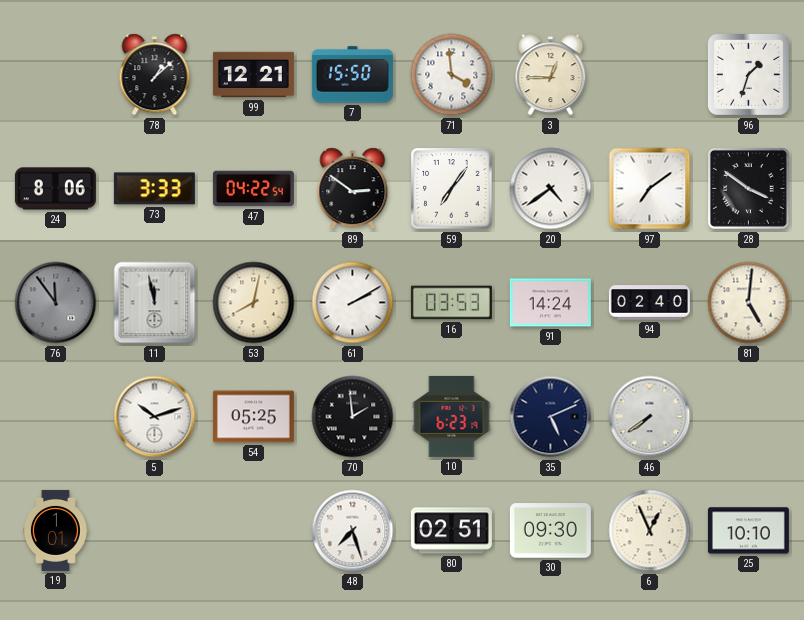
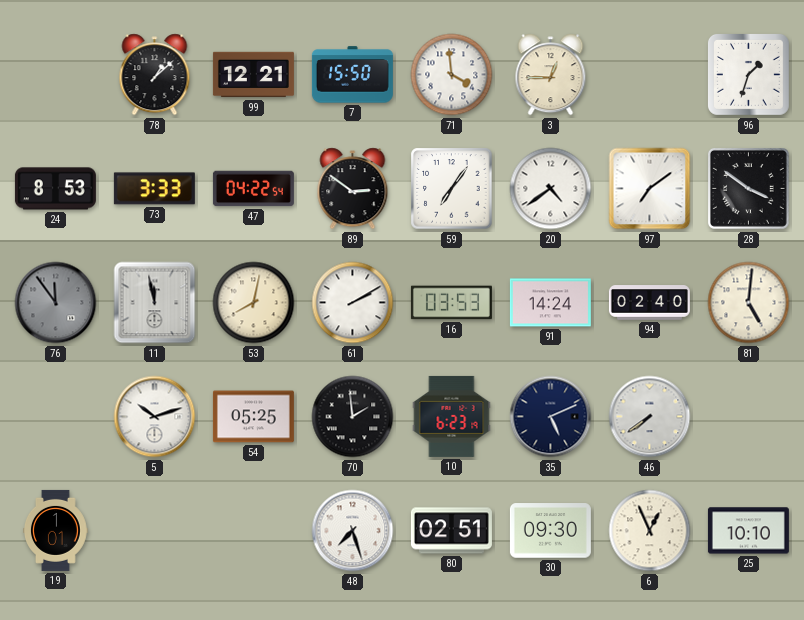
24: 8:06 -> 8:53
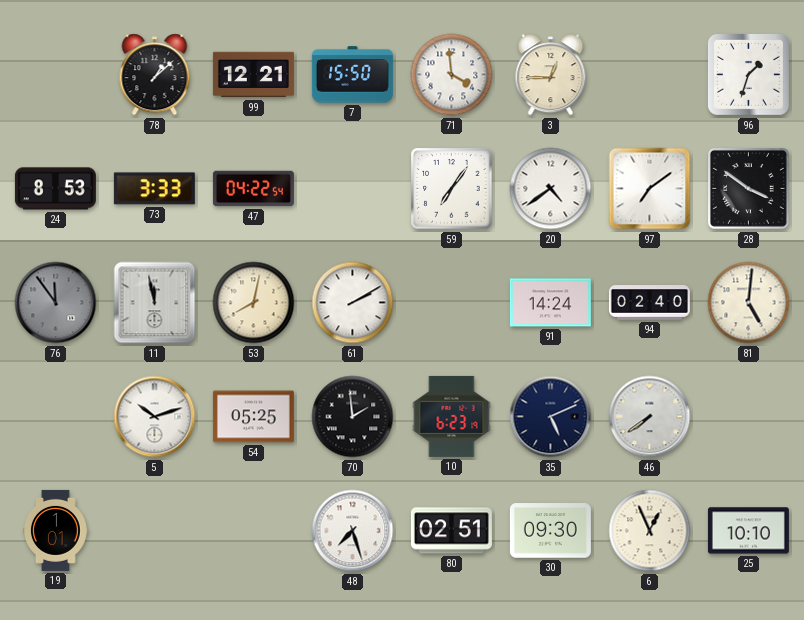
89: 2:51 -> none
16: 03:53 -> none
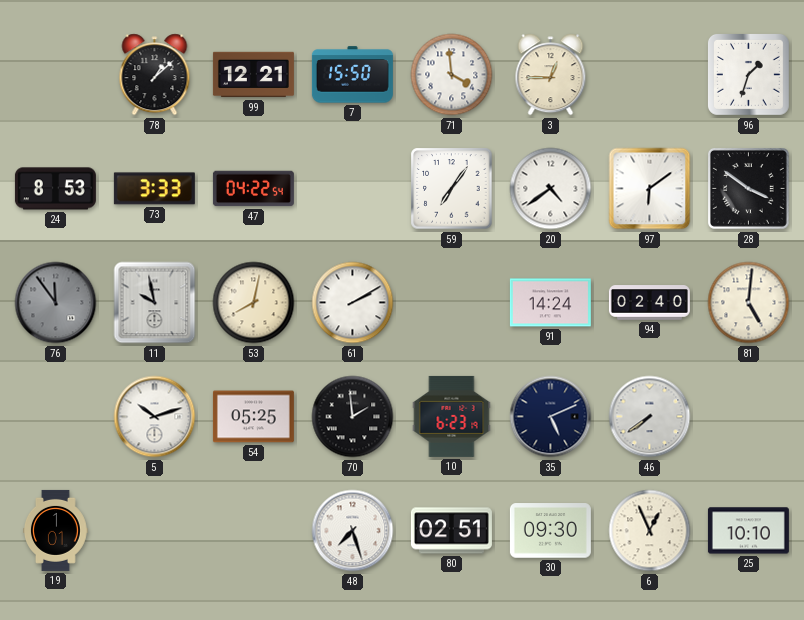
97: 7:09 -> 6:09
11: 11:58 -> 9:58
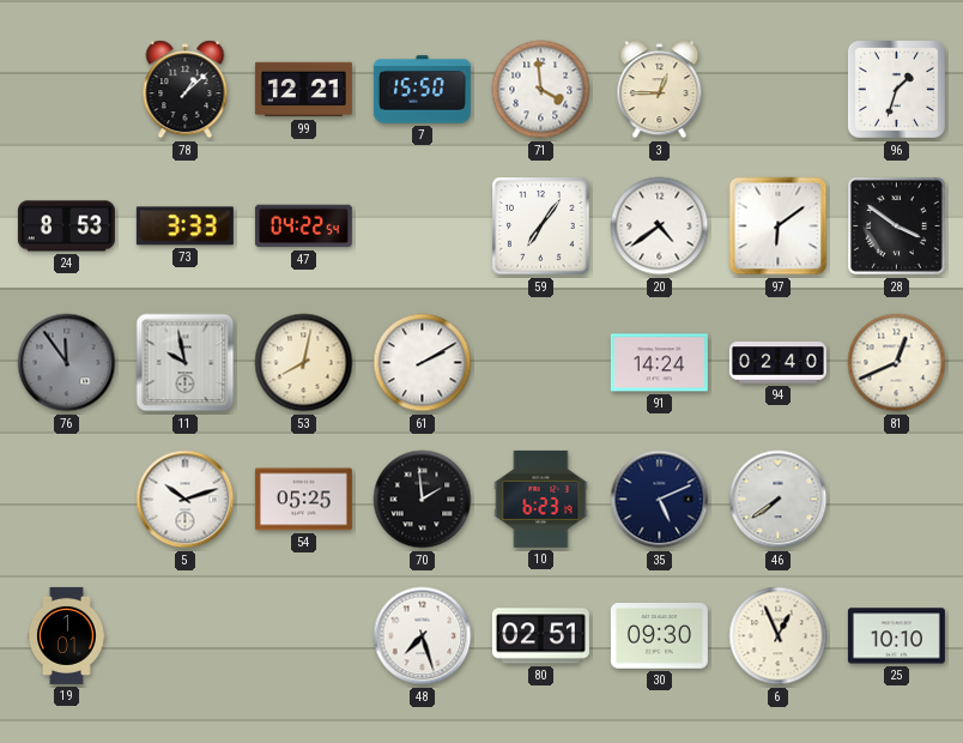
81: 5:01 -> 12:41
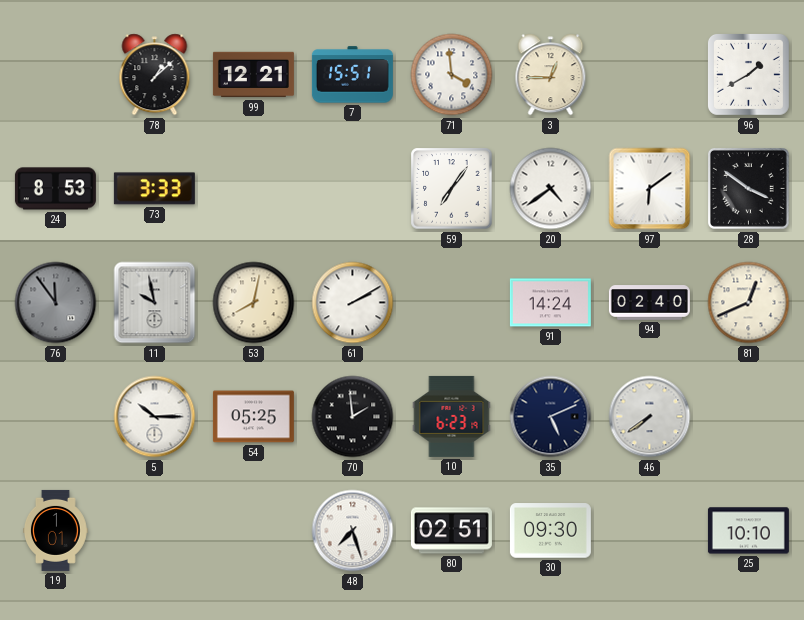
7: 15:50 -> 15:51
96: 1:33 -> 1:40
47: 04:22 -> none
5: 10:12 -> 10:15
6: 12:56 -> none
